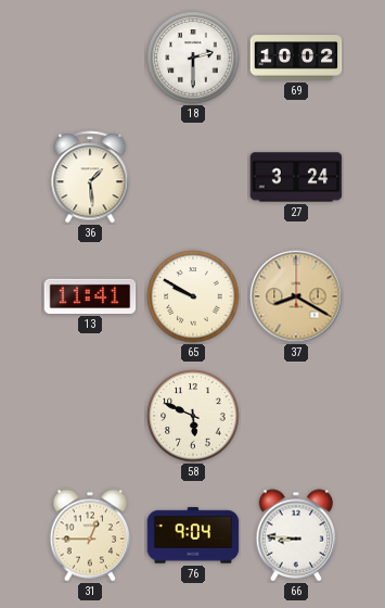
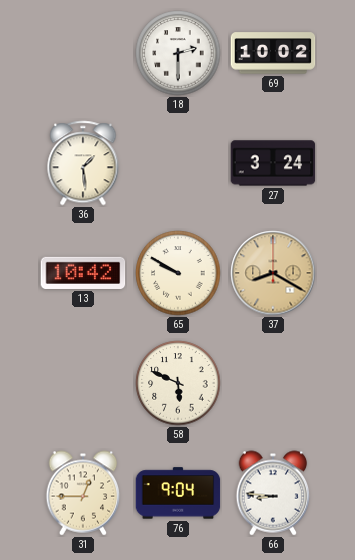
13: 11:41 -> 10:42
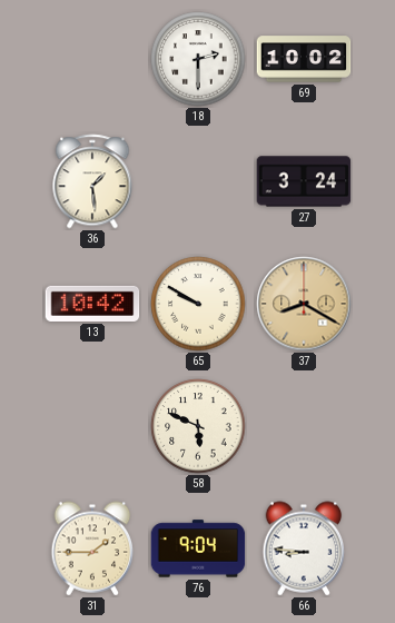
31: 12:45 -> 1:45
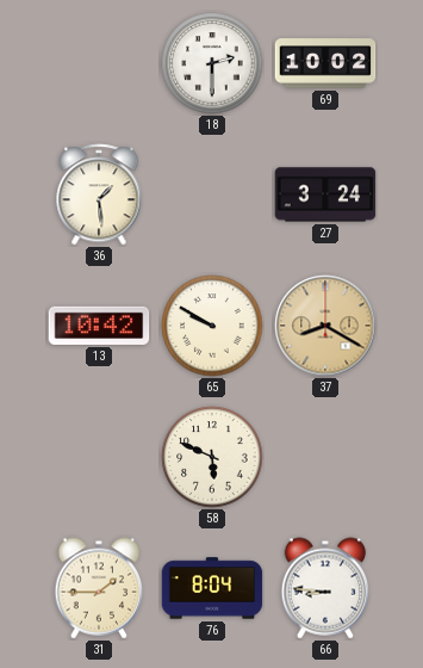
76: 9:04 -> 8:04
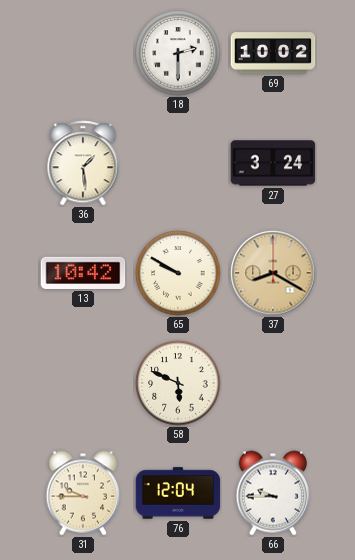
31: 1:45 -> 9:45
76: 8:04 -> 12:04
66: 8:46 -> 9:45
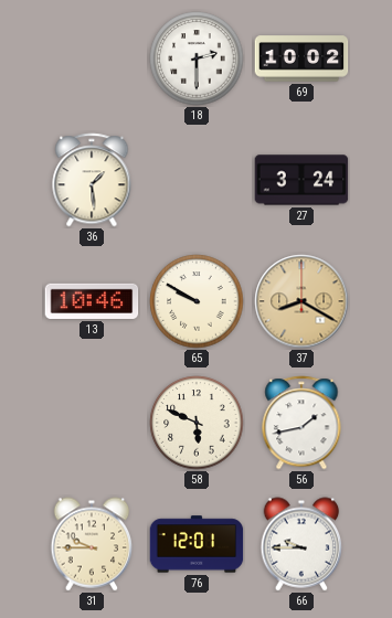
13: 10:42 -> 10:46
56: none -> 1:43
76: 12:04 -> 12:01
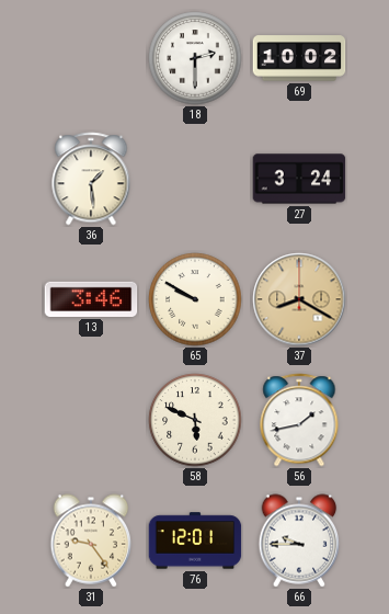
13: 10:46 -> 3:46
31: 9:45 -> 9:24
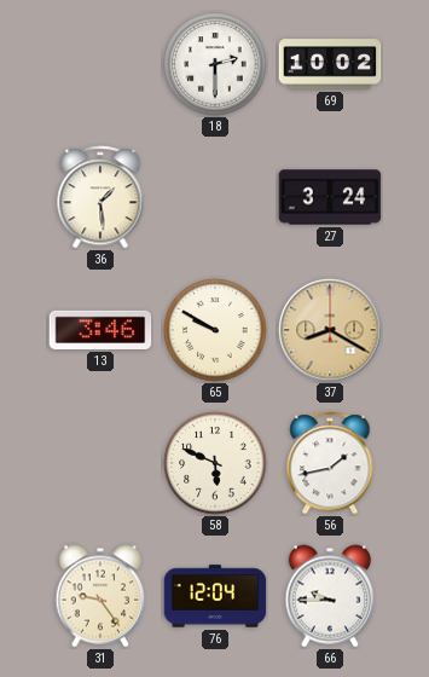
76: 12:01 -> 12:04
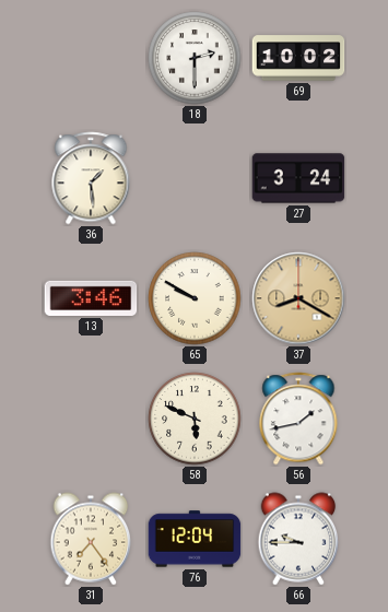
31: 9:24 -> 7:24
